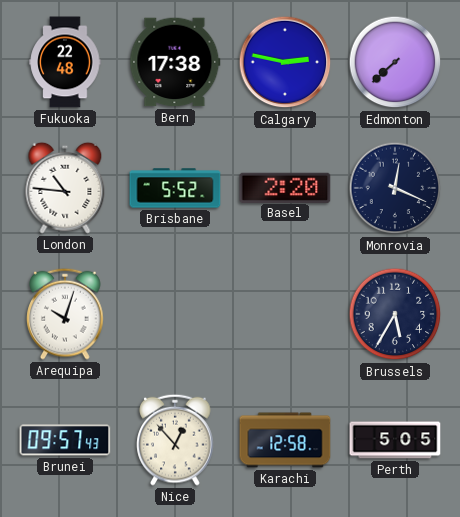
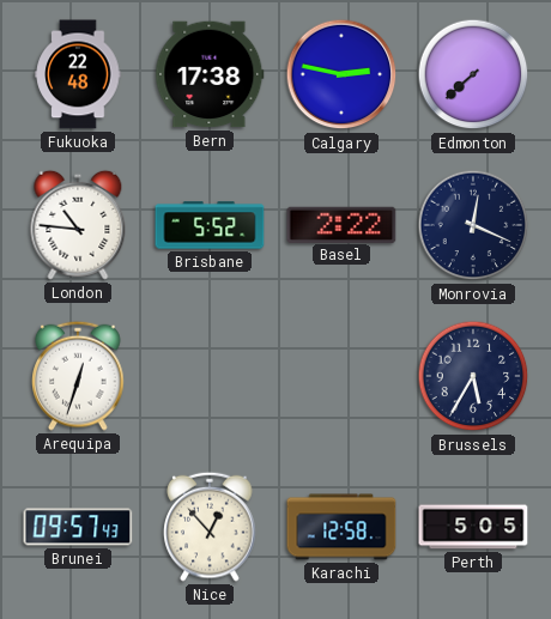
Basel: 2:20 -> 2:22
Arequipa: 10:03 -> 12:33
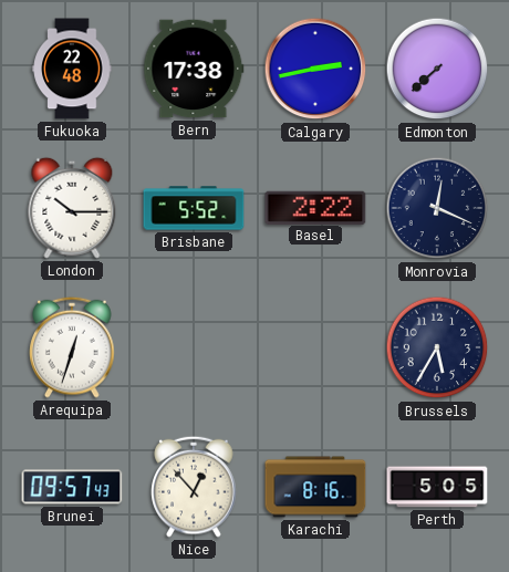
Calgary: 2:47 -> 2:43
London: 10:46 -> 10:15
Karachi: 12:58 -> 8:16
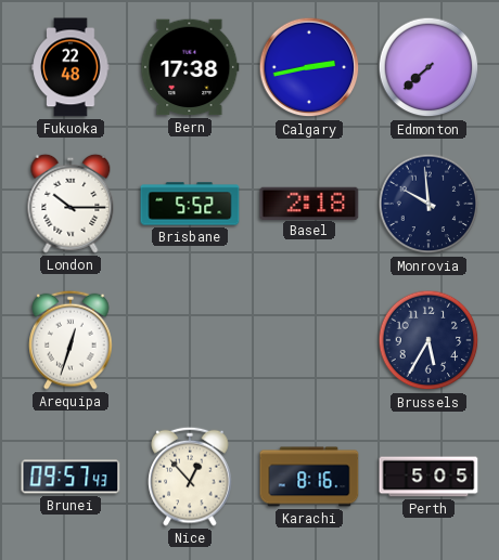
Basel: 2:22 -> 2:18
Monrovia: 12:19 -> 9:59
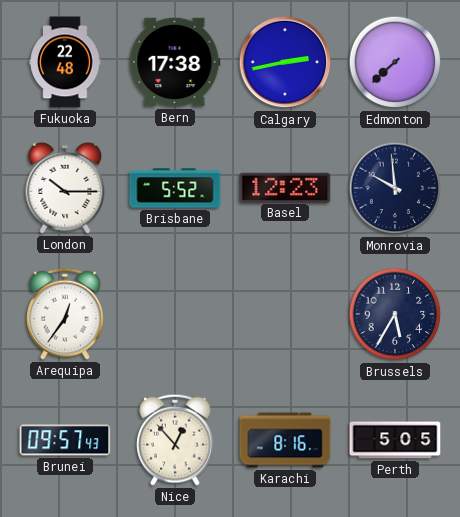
Basel: 2:18 -> 12:23
Arequipa: 12:33 -> 12:36
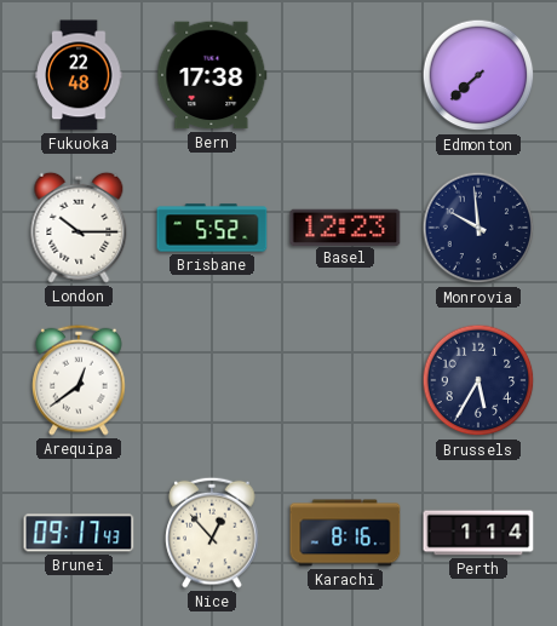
Calgary: 2:43 -> none
Arequipa: 12:36 -> 12:39
Brunei: 09:57 -> 09:17
Perth: 5:05 -> 1:14
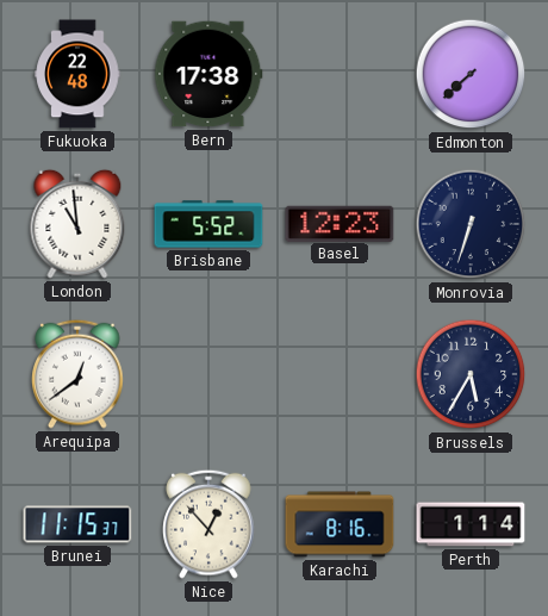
London: 10:15 -> 10:59
Monrovia: 9:59 -> 6:33
Brunei: 09:17 -> 11:15
